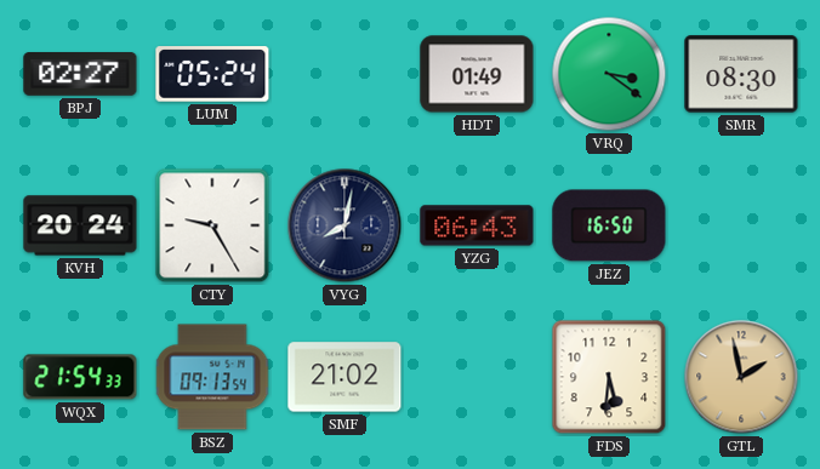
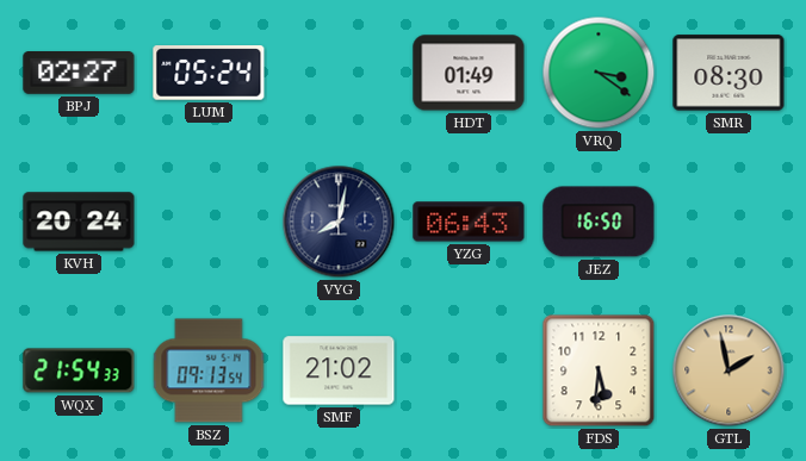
CTY: 9:25 -> none
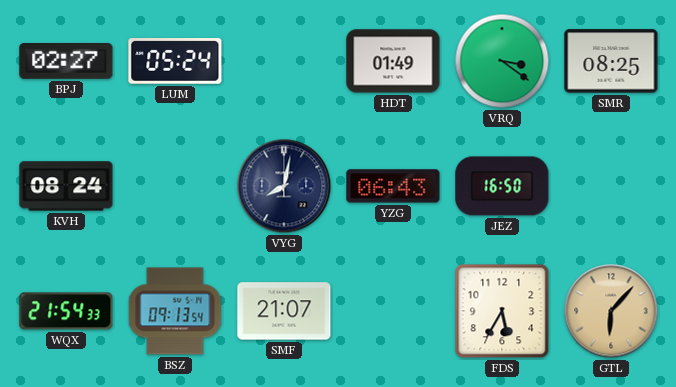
SMR: 08:30 -> 08:25
KVH: 20:24 -> 08:24
SMF: 21:02 -> 21:07
FDS: 5:31 -> 5:35
GTL: 1:58 -> 6:07
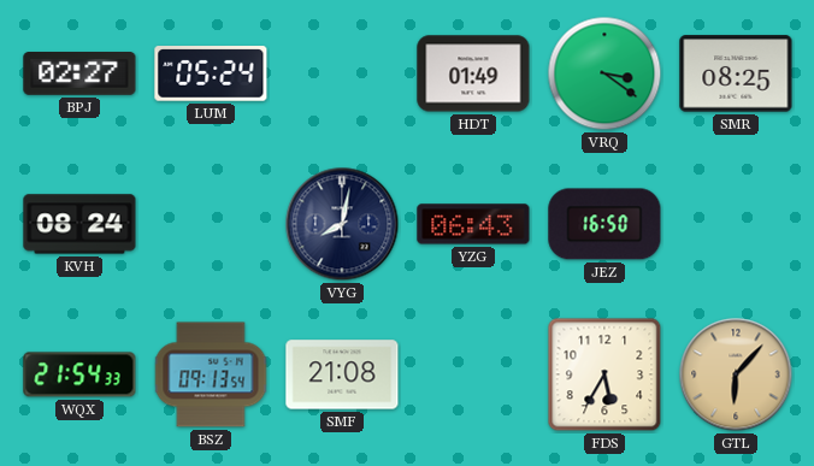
SMF: 21:07 -> 21:08
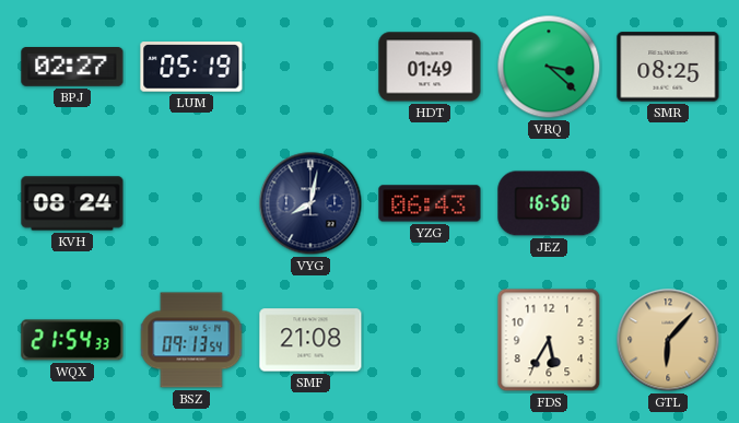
LUM: 05:24 -> 05:19
VRQ: 3:21 -> 3:22
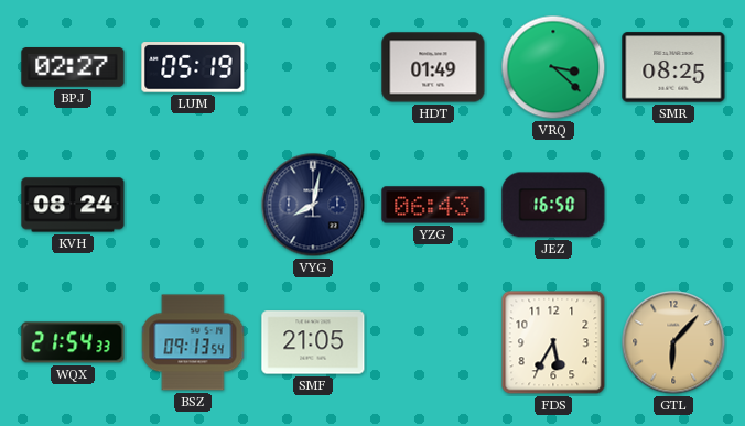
SMF: 21:08 -> 21:05
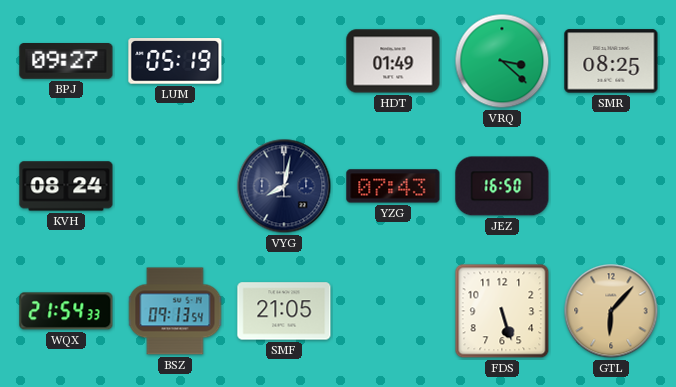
BPJ: 02:27 -> 09:27
YZG: 06:43 -> 07:43
FDS: 5:35 -> 5:27
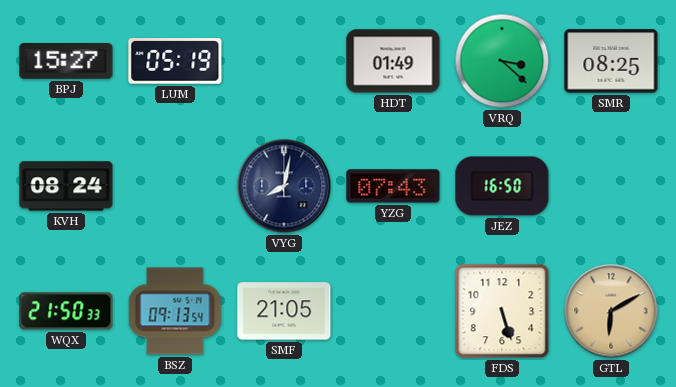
BPJ: 09:27 -> 15:27
WQX: 21:54 -> 21:50
GTL: 6:07 -> 6:10
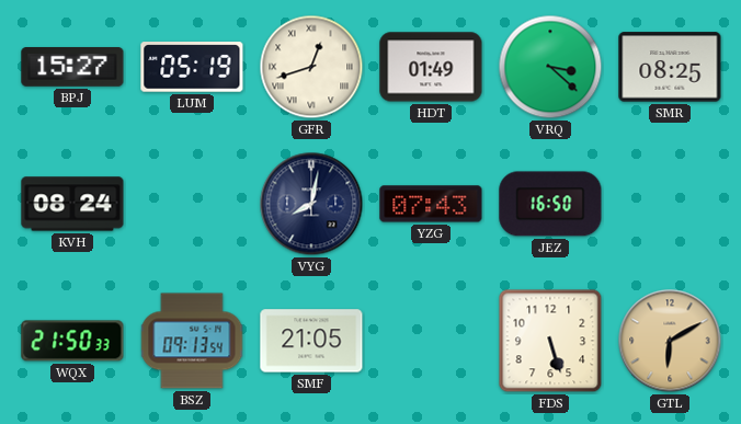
GFR: none -> 12:42
